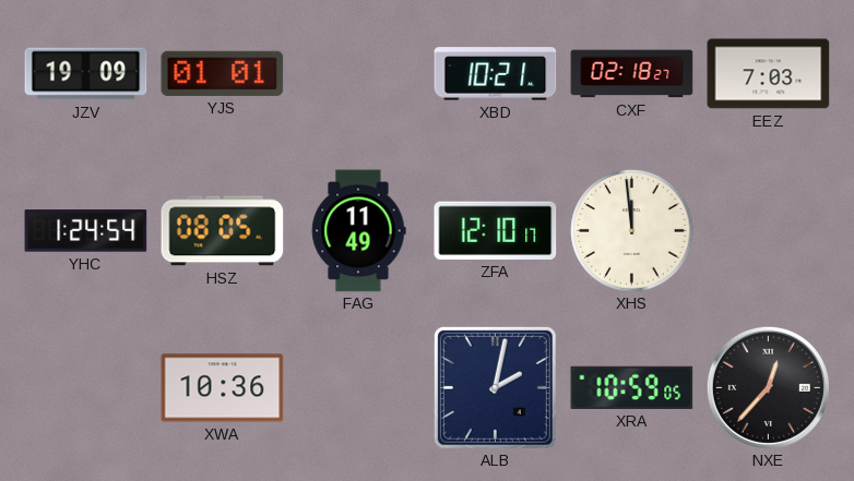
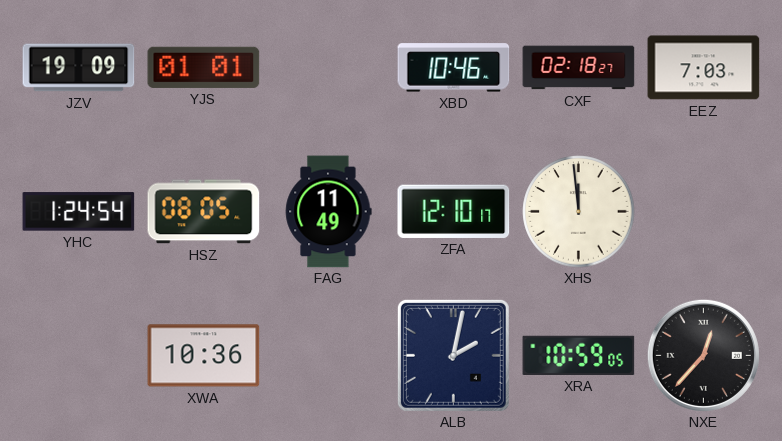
XBD: 10:21 -> 10:46
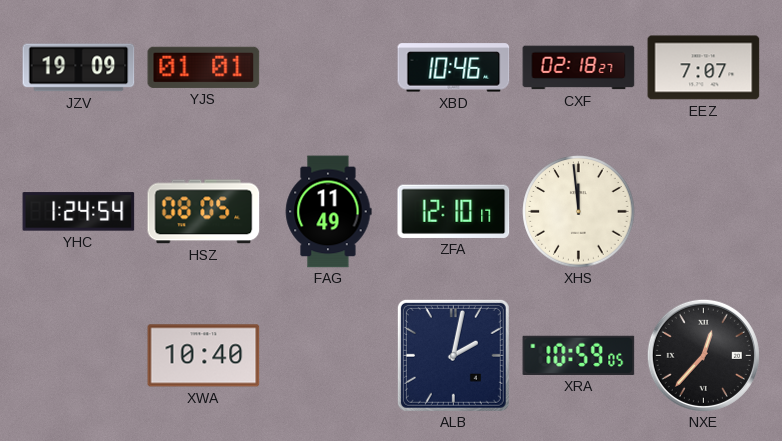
EEZ: 7:03 -> 7:07
XWA: 10:36 -> 10:40
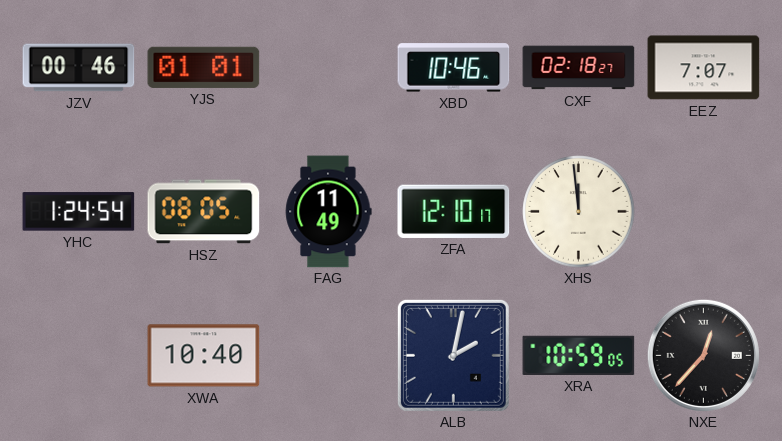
JZV: 19:09 -> 00:46
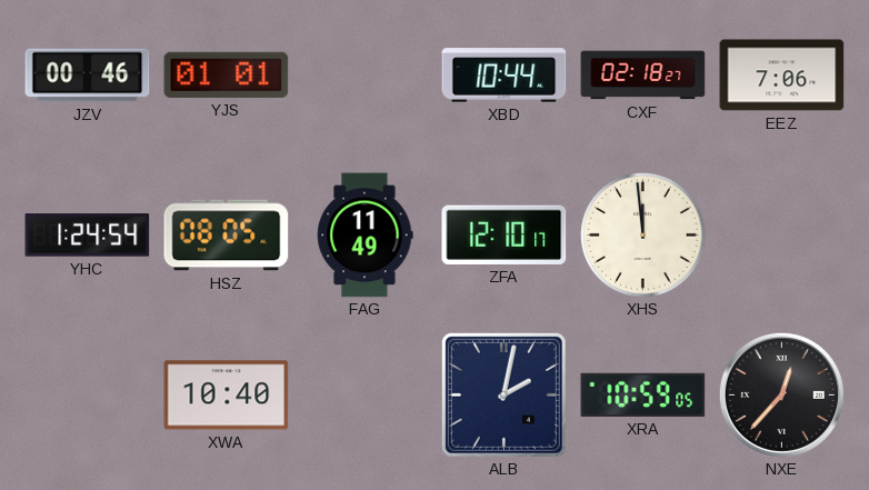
XBD: 10:46 -> 10:44
EEZ: 7:07 -> 7:06
